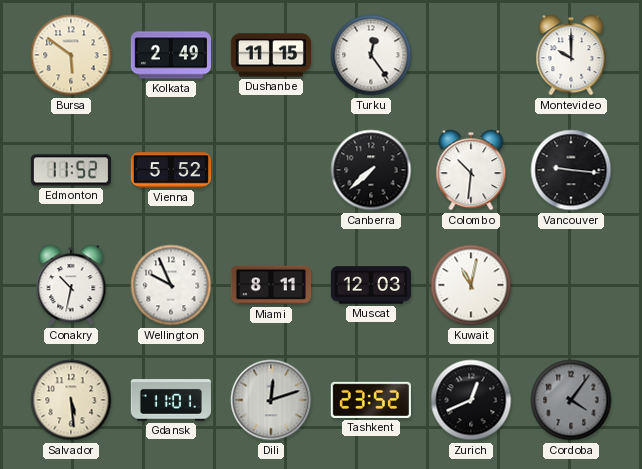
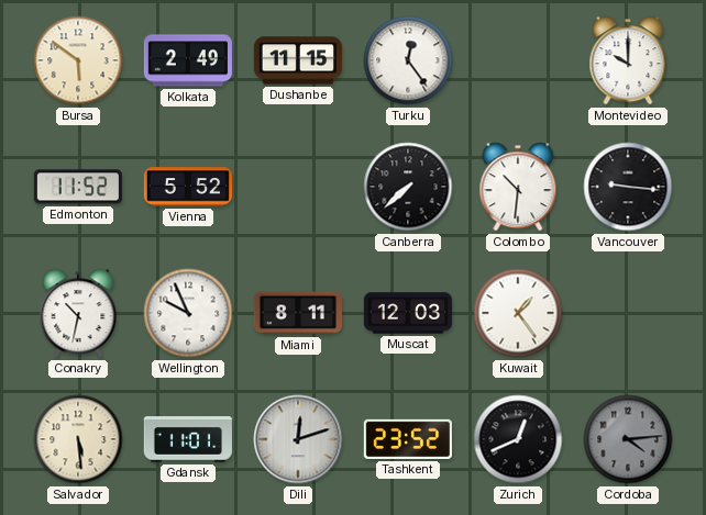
Kuwait: 11:02 -> 1:24
Cordoba: 4:06 -> 4:14
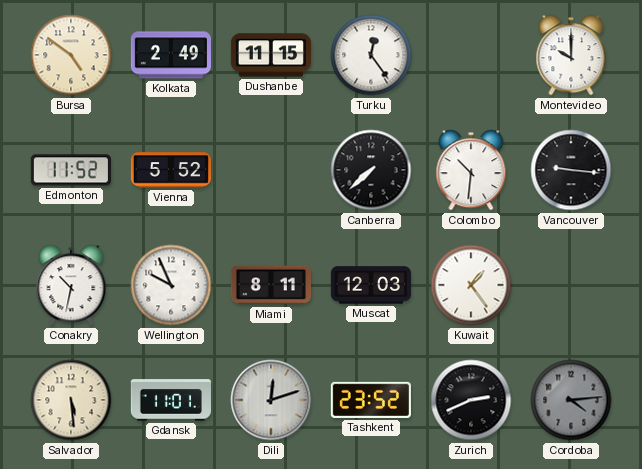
Bursa: 5:51 -> 4:51
Zurich: 12:41 -> 2:41
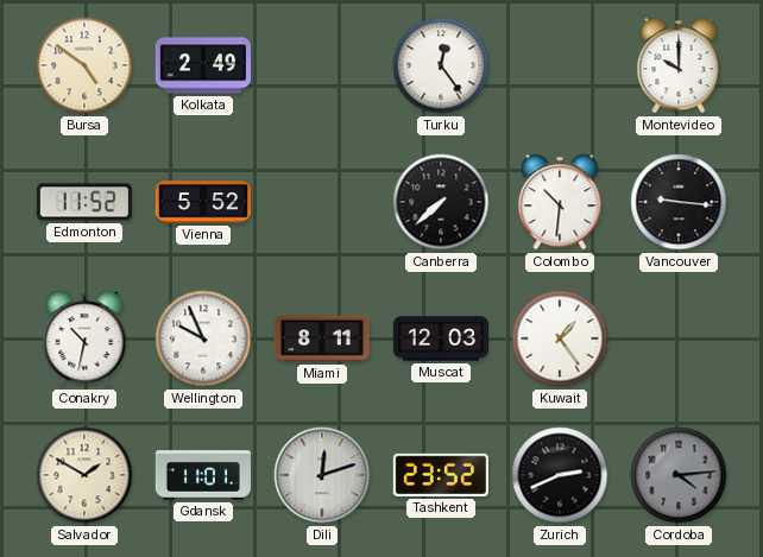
Dushanbe: 11:15 -> none
Salvador: 5:29 -> 1:50
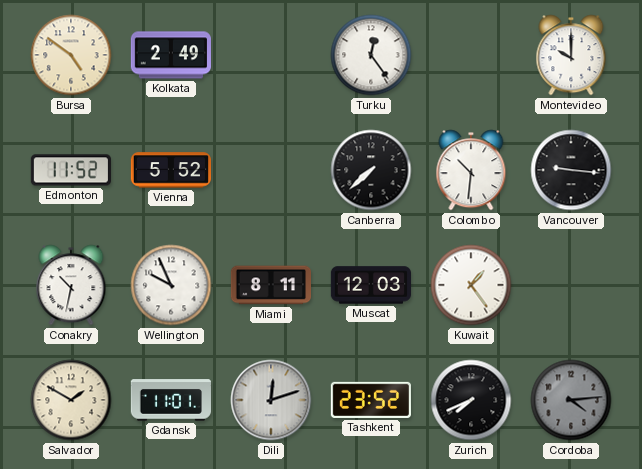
Zurich: 2:41 -> 7:41
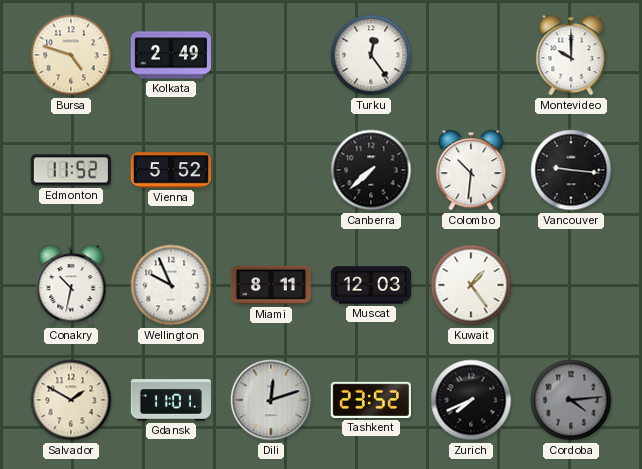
Bursa: 4:51 -> 4:48
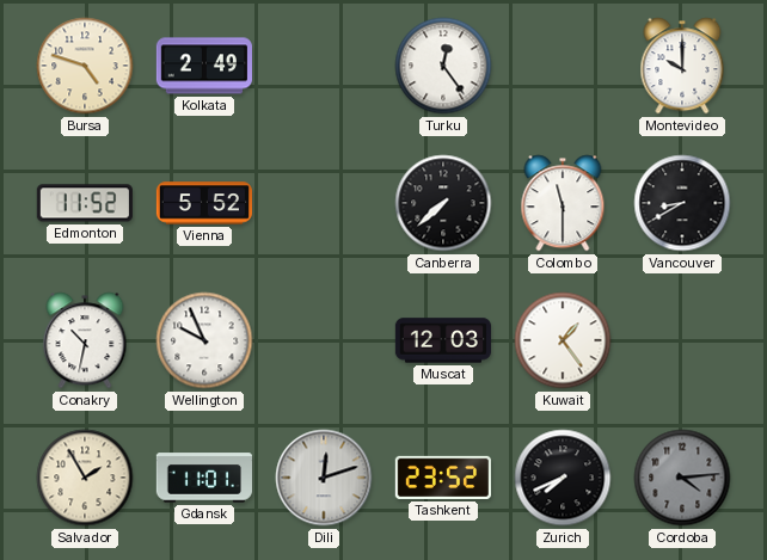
Colombo: 10:31 -> 11:30
Vancouver: 9:16 -> 8:40
Miami: 8:11 -> none
Salvador: 1:50 -> 1:55
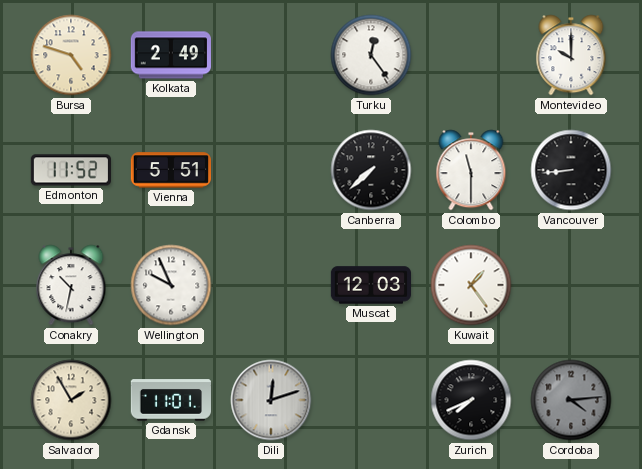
Vienna: 5:52 -> 5:51
Vancouver: 8:40 -> 8:44
Tashkent: 23:52 -> none
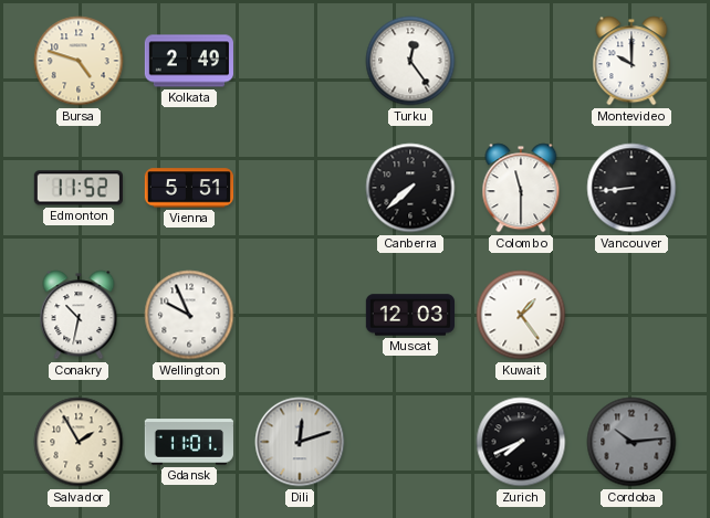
Cordoba: 4:14 -> 10:14
